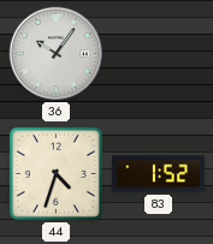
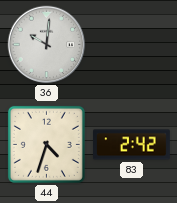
36: 10:06 -> 10:01
83: 1:52 -> 2:42
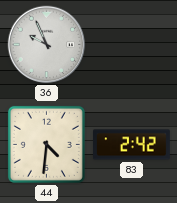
36: 10:01 -> 9:56
44: 4:33 -> 4:31
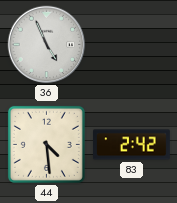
36: 9:56 -> 4:56
44: 4:31 -> 4:29
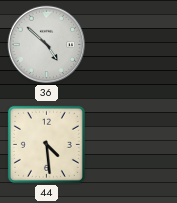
36: 4:56 -> 4:52
83: 2:42 -> none
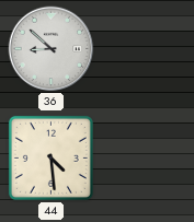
36: 4:52 -> 8:52
